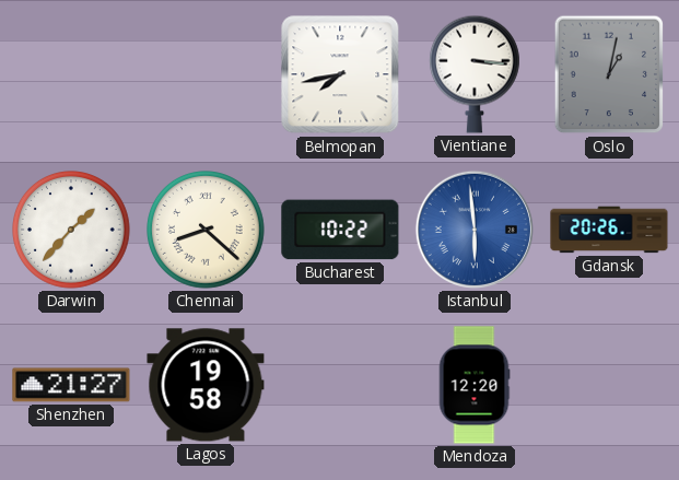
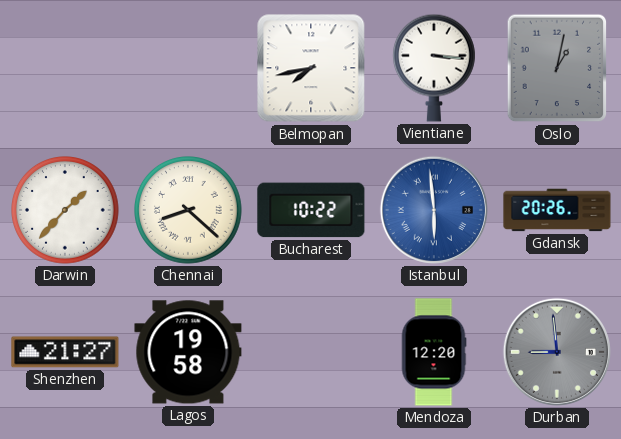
Durban: none -> 8:59
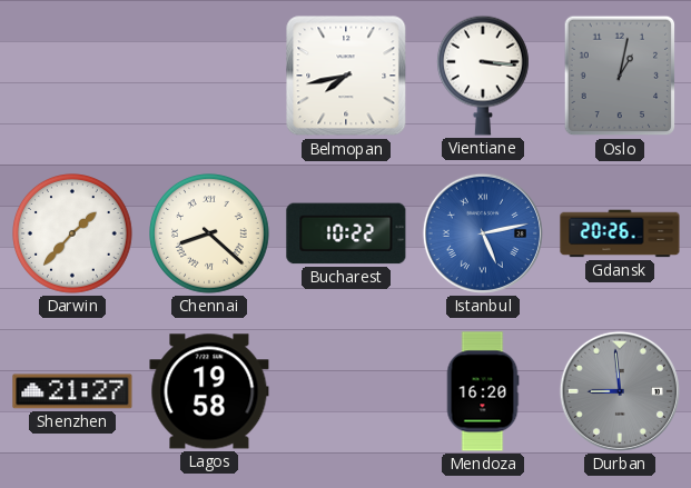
Istanbul: 5:59 -> 5:13
Mendoza: 12:20 -> 16:20
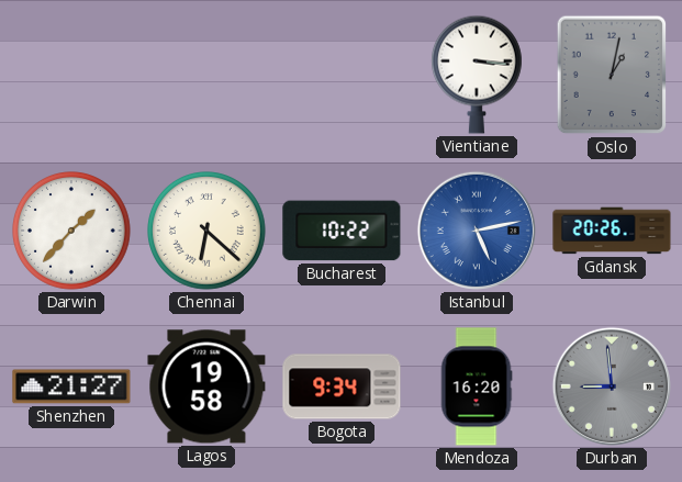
Belmopan: 7:43 -> none
Chennai: 8:22 -> 6:22
Bogota: none -> 9:34
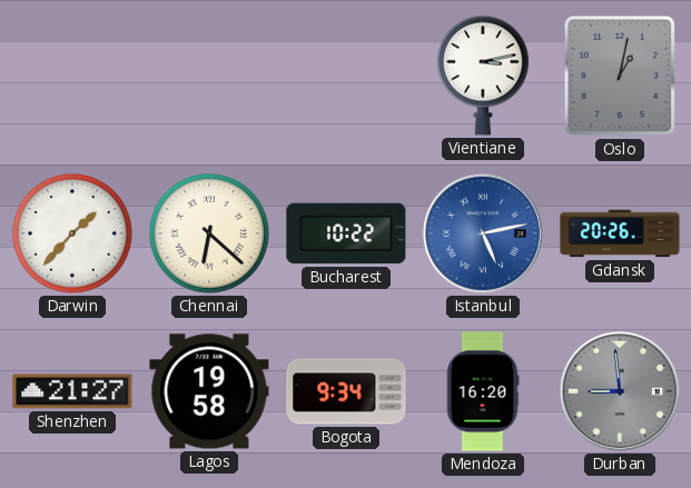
Vientiane: 3:16 -> 3:13
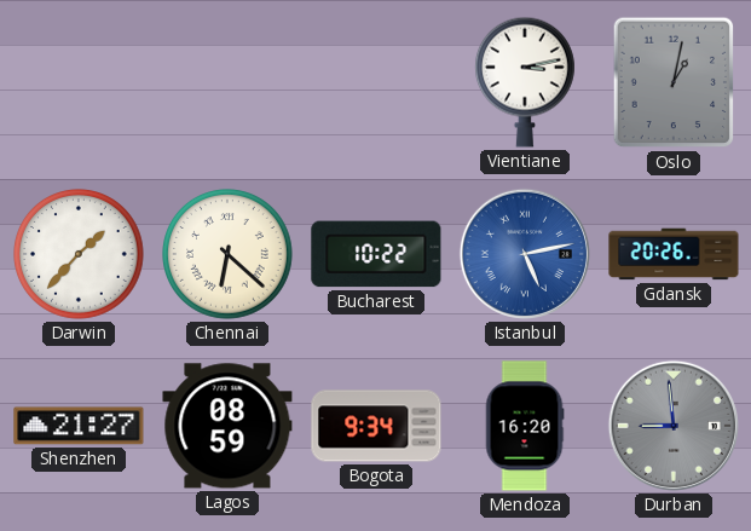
Lagos: 19:58 -> 08:59
